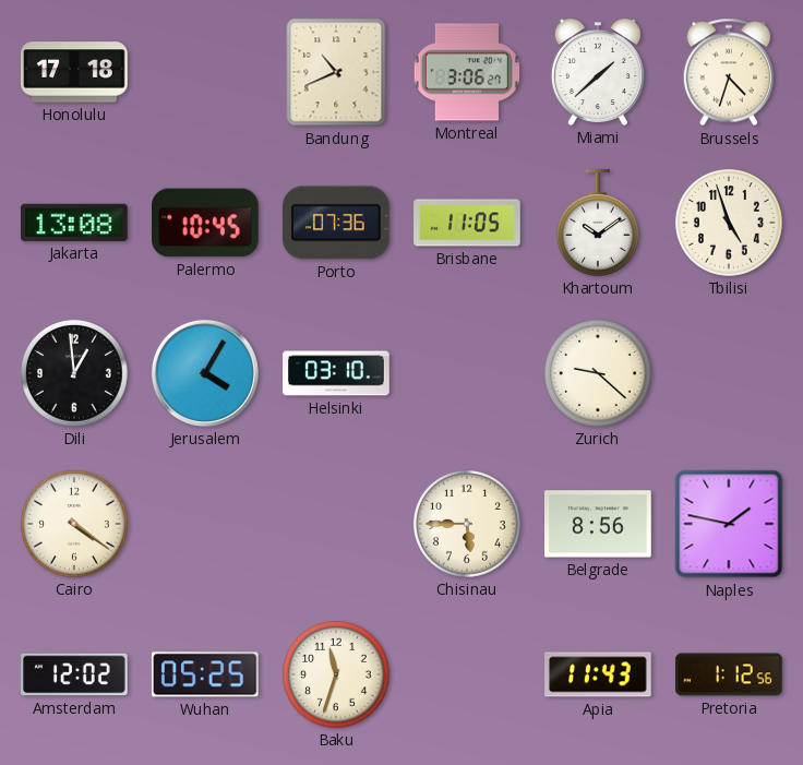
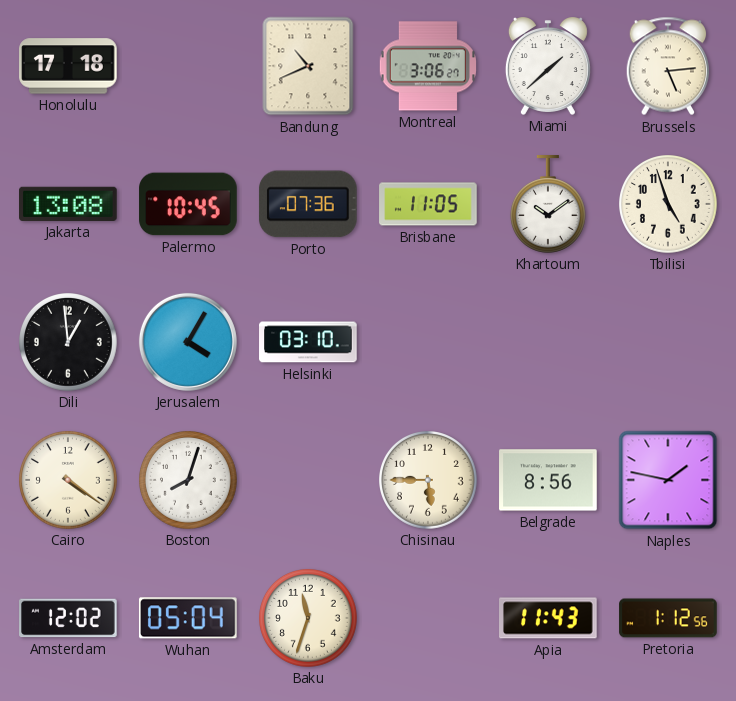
Brussels: 4:33 -> 5:14
Zurich: 9:22 -> none
Boston: none -> 8:03
Wuhan: 05:25 -> 05:04
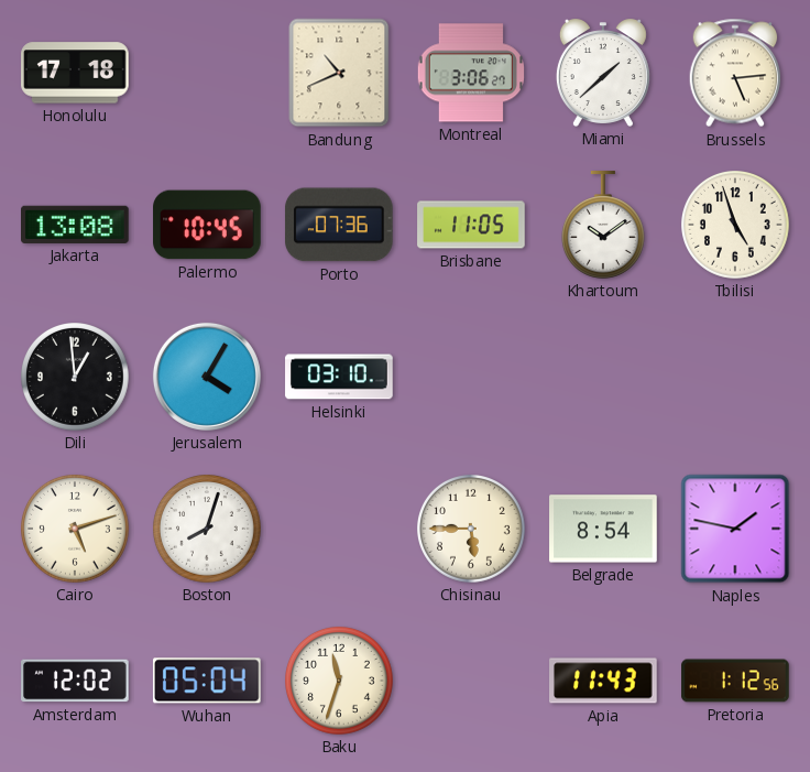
Cairo: 4:21 -> 5:12
Belgrade: 8:56 -> 8:54
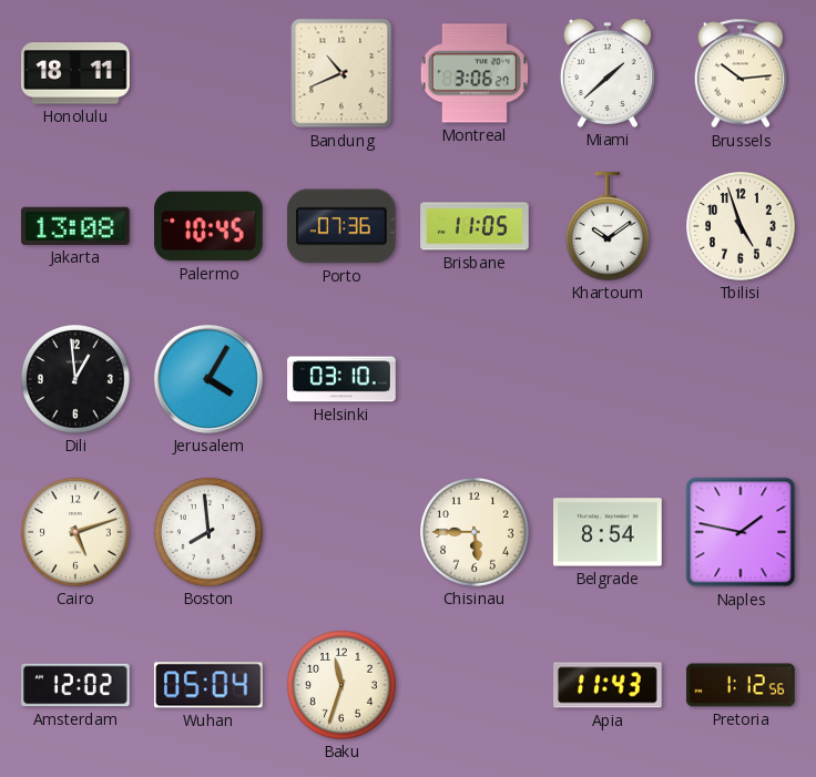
Honolulu: 17:18 -> 18:11
Brussels: 5:14 -> 10:14
Boston: 8:03 -> 7:59
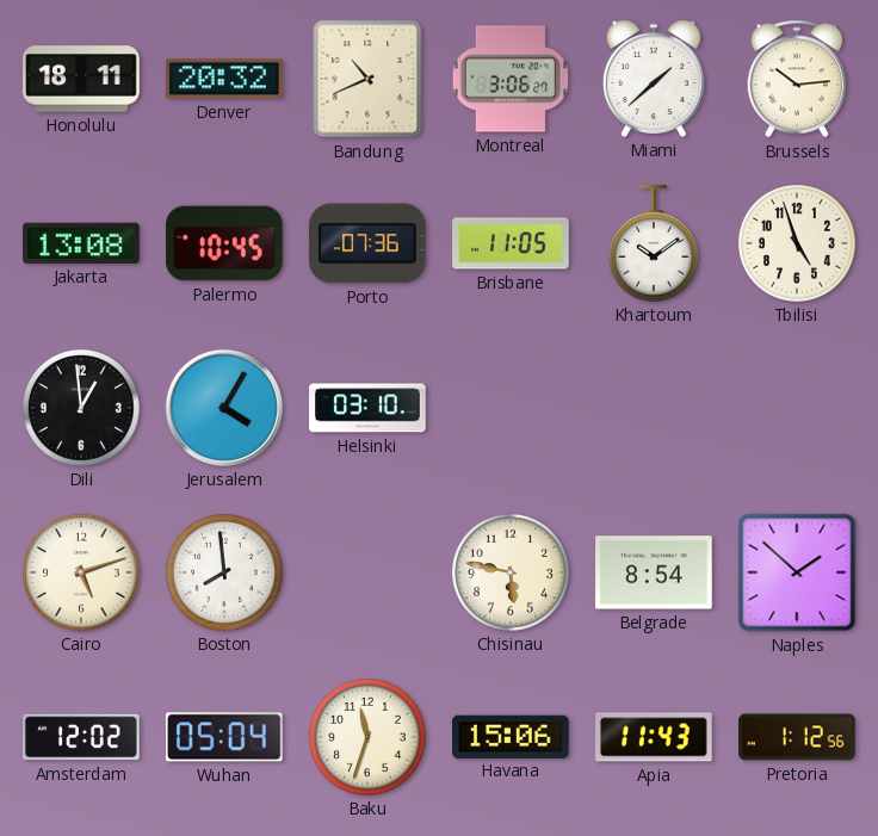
Denver: none -> 20:32
Chisinau: 5:45 -> 5:47
Naples: 1:47 -> 1:52
Havana: none -> 15:06
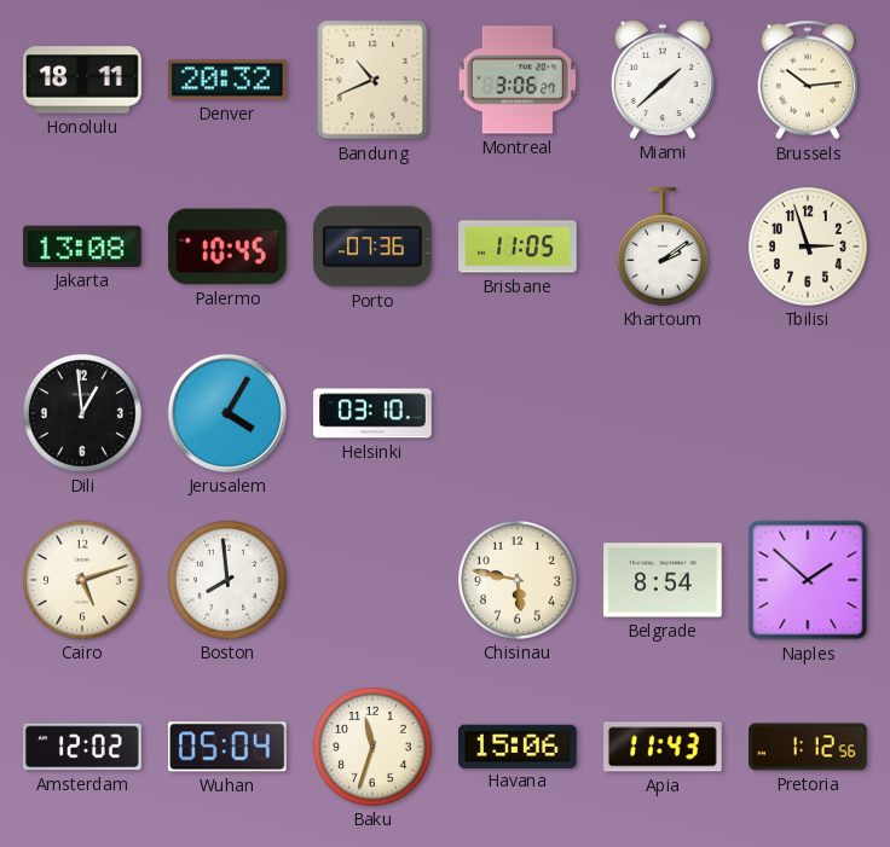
Khartoum: 10:09 -> 2:09
Tbilisi: 4:57 -> 2:57
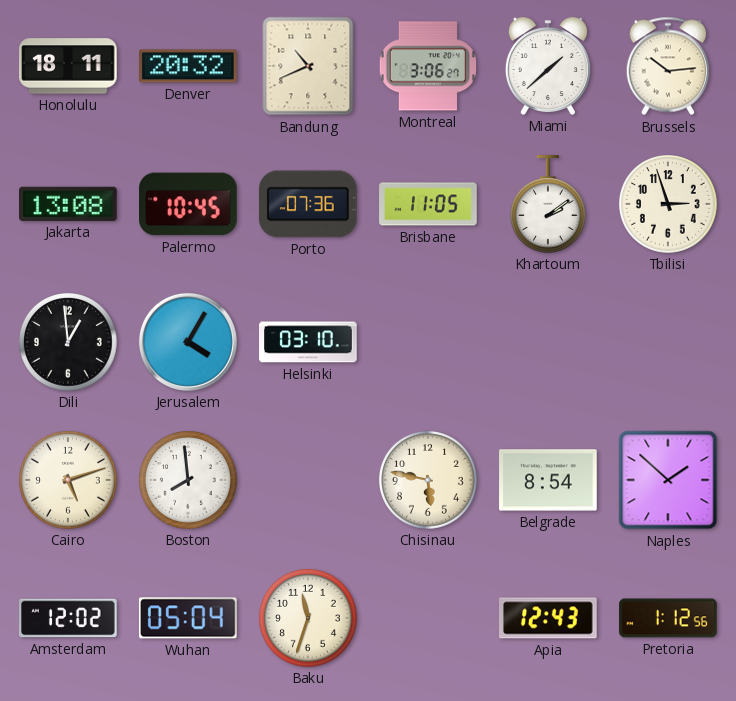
Havana: 15:06 -> none
Apia: 11:43 -> 12:43
